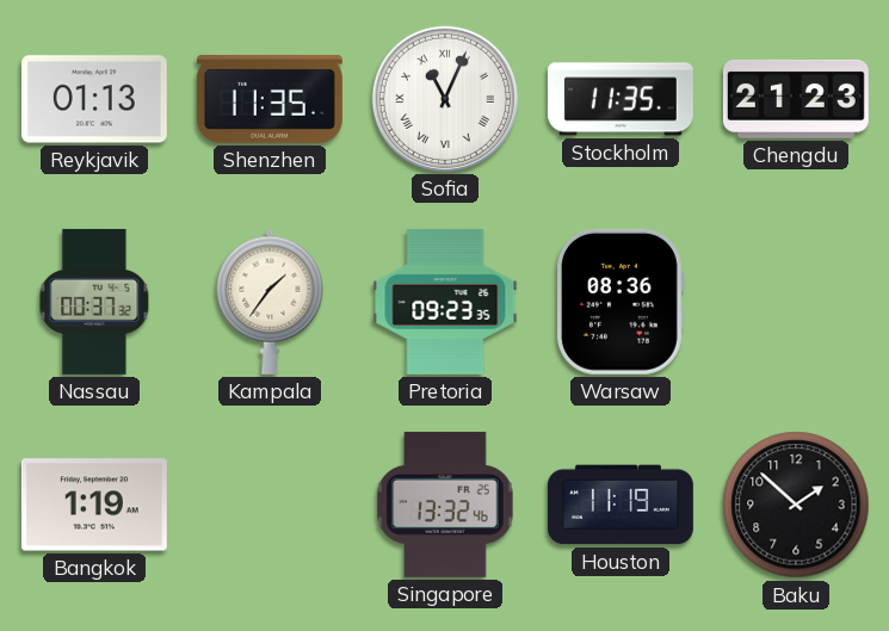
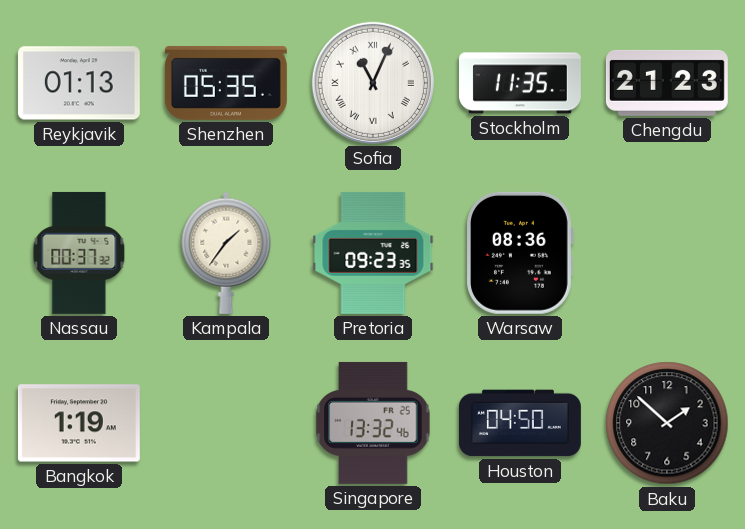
Shenzhen: 11:35 -> 05:35
Houston: 11:19 -> 04:50
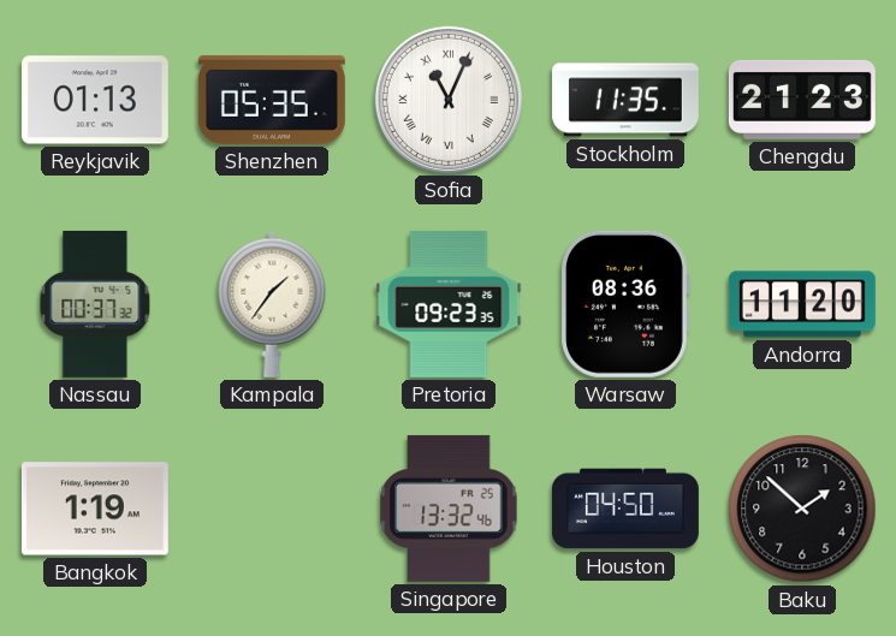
Andorra: none -> 11:20
